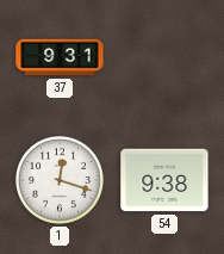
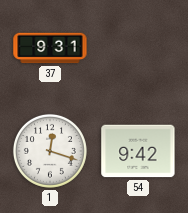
54: 9:38 -> 9:42
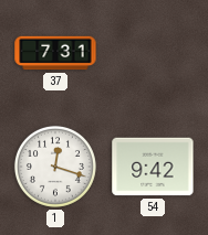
37: 9:31 -> 7:31
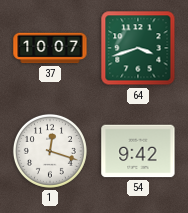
37: 7:31 -> 10:07
64: none -> 3:42
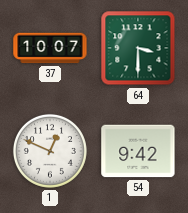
64: 3:42 -> 3:30
1: 12:18 -> 12:49
